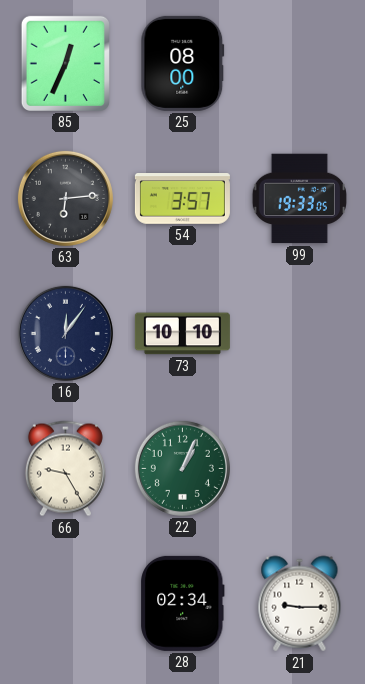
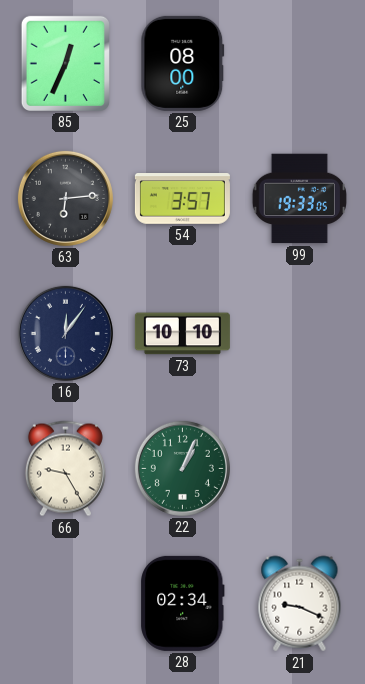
21: 9:15 -> 9:19
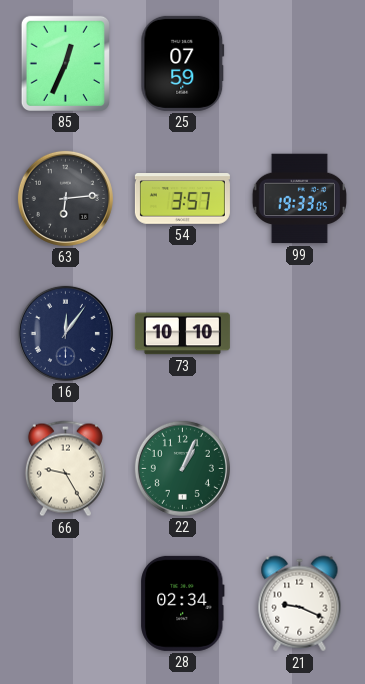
25: 08:00 -> 07:59
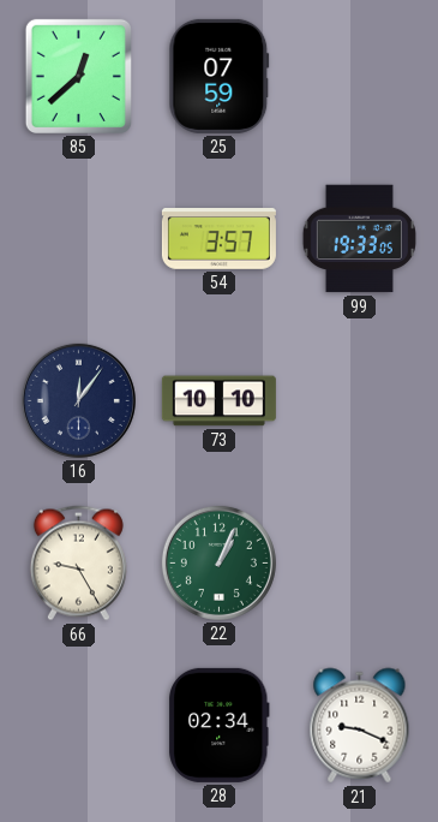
85: 12:34 -> 12:38
63: 6:14 -> none
